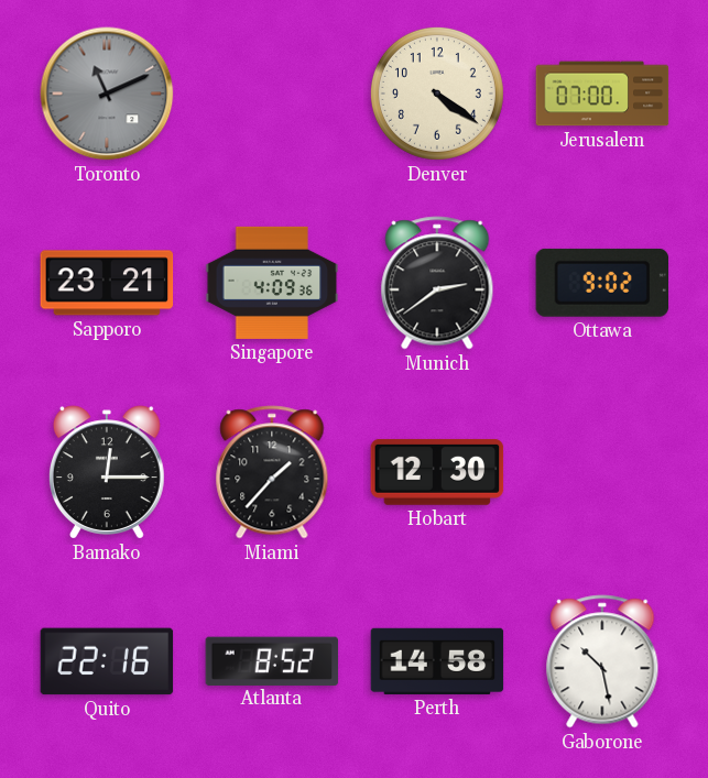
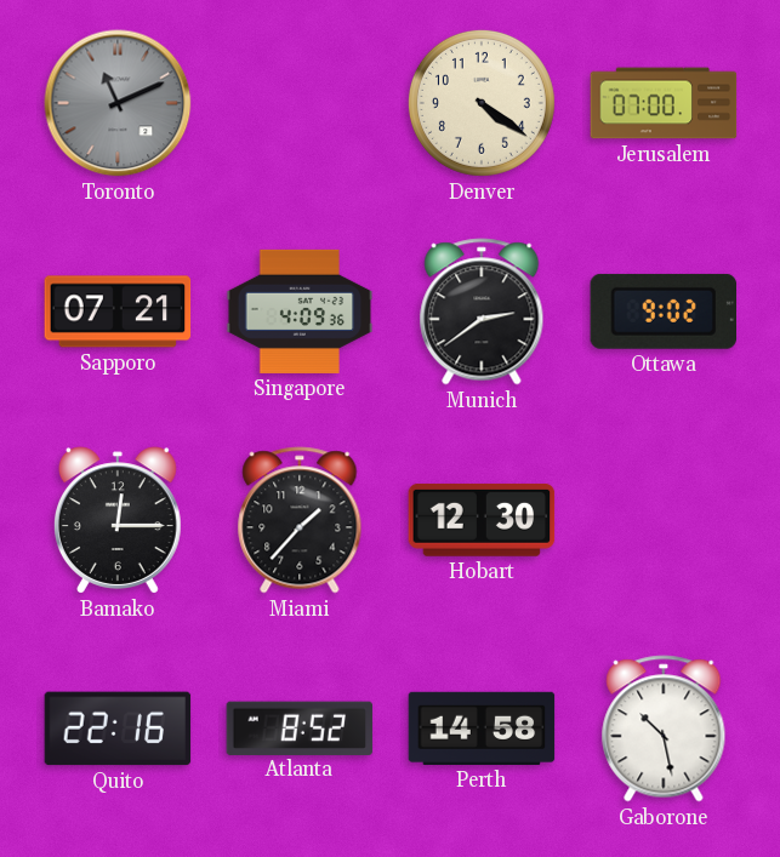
Sapporo: 23:21 -> 07:21
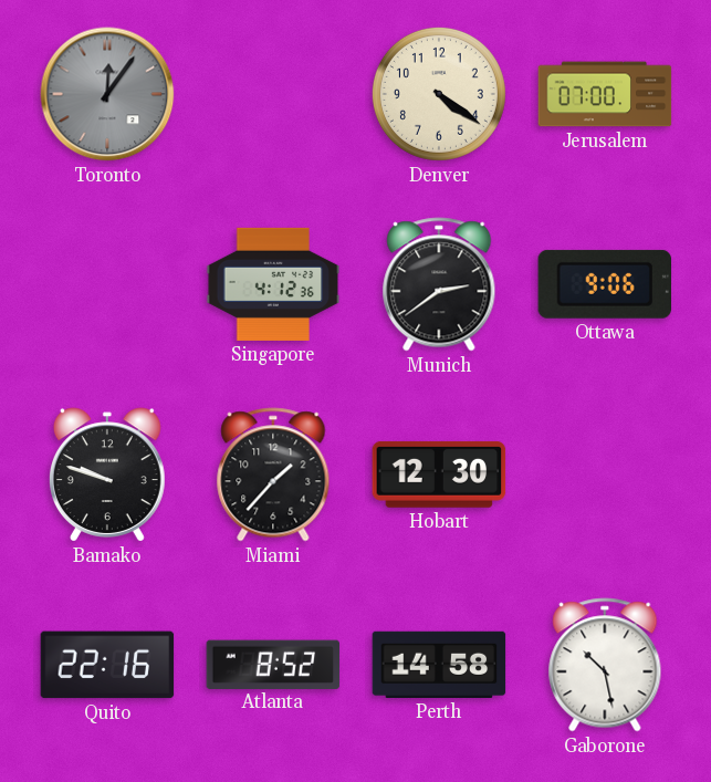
Toronto: 11:11 -> 12:06
Sapporo: 07:21 -> none
Singapore: 4:09 -> 4:12
Ottawa: 9:02 -> 9:06
Bamako: 12:15 -> 9:48
